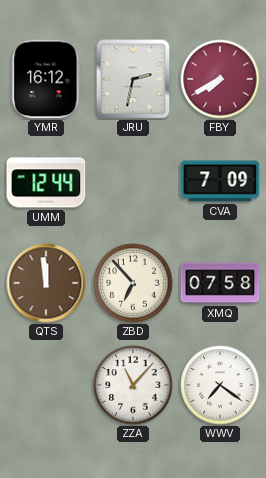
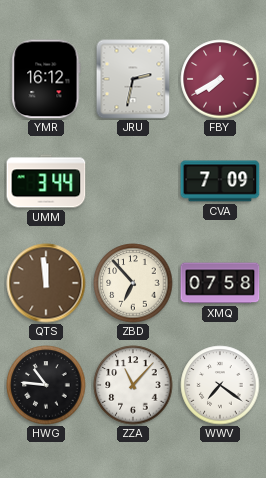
UMM: 12:44 -> 3:44
HWG: none -> 10:46
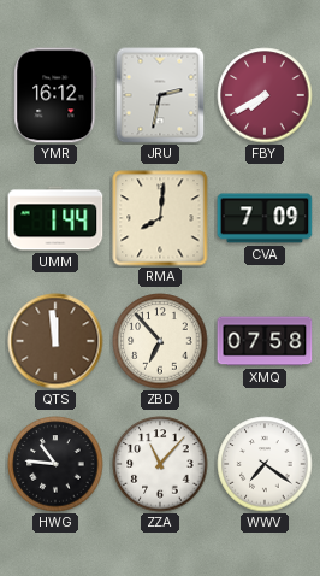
UMM: 3:44 -> 1:44
RMA: none -> 8:01
